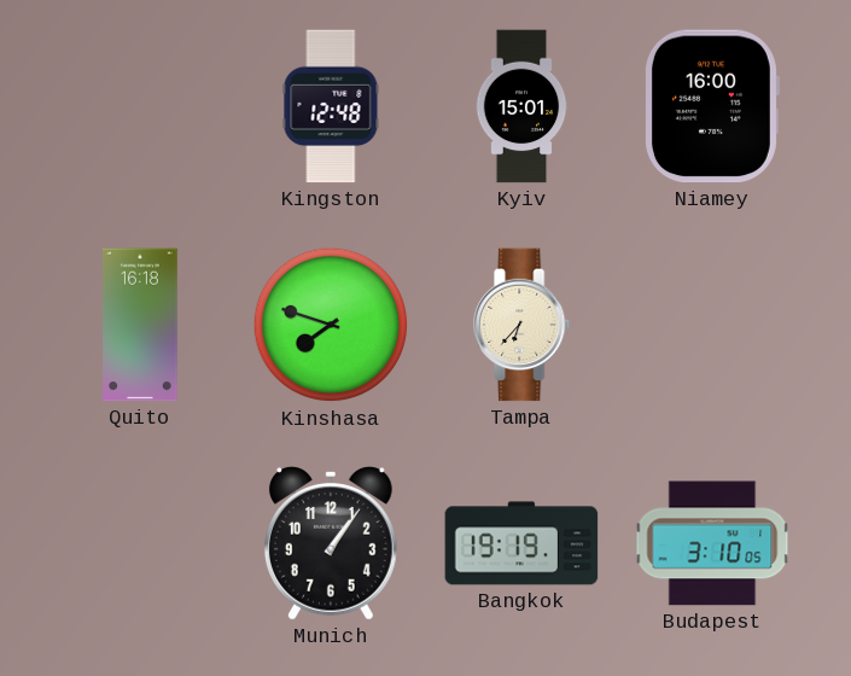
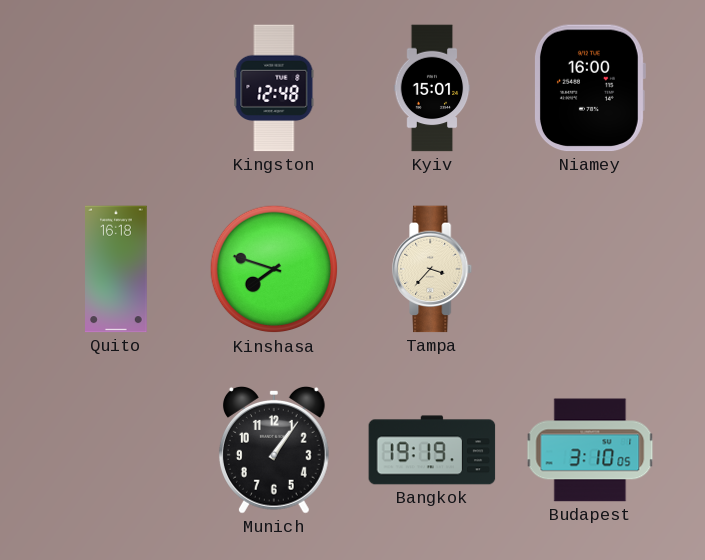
Tampa: 6:37 -> 3:37
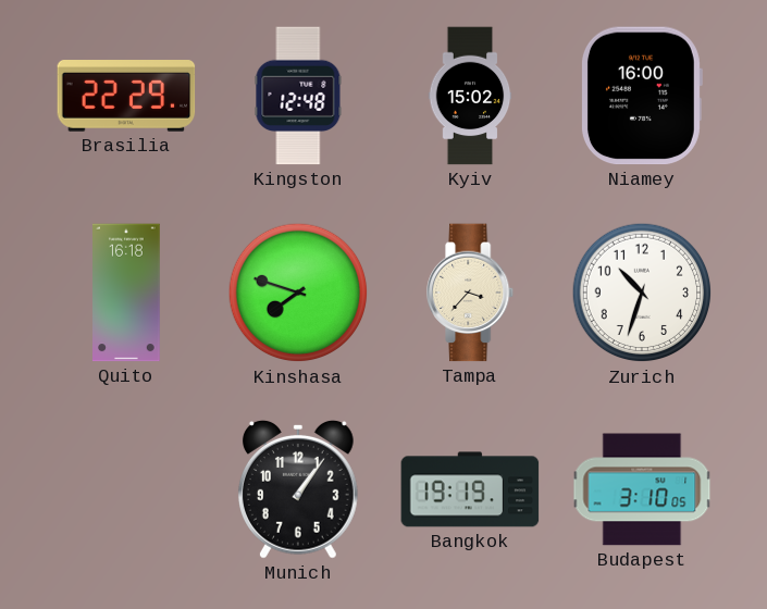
Brasilia: none -> 22:29
Kyiv: 15:01 -> 15:02
Zurich: none -> 10:33
